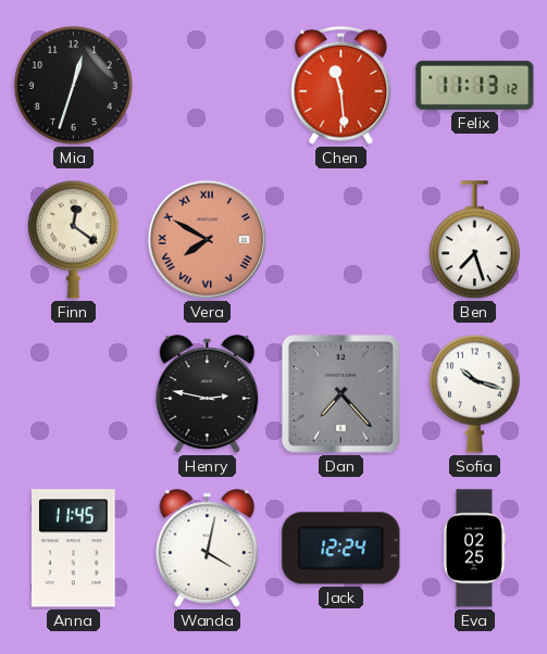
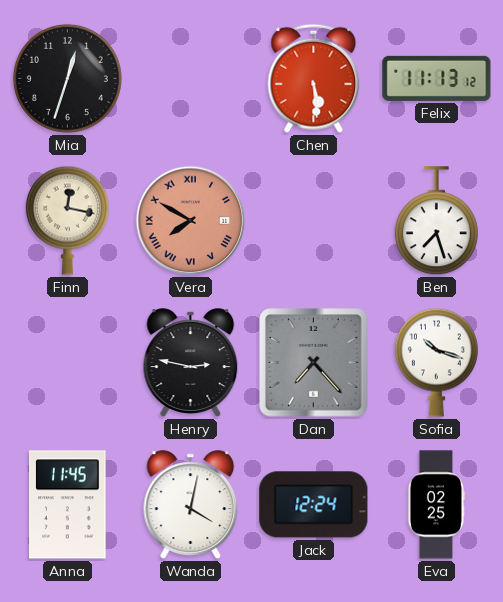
Chen: 11:29 -> 5:29
Finn: 12:21 -> 12:17
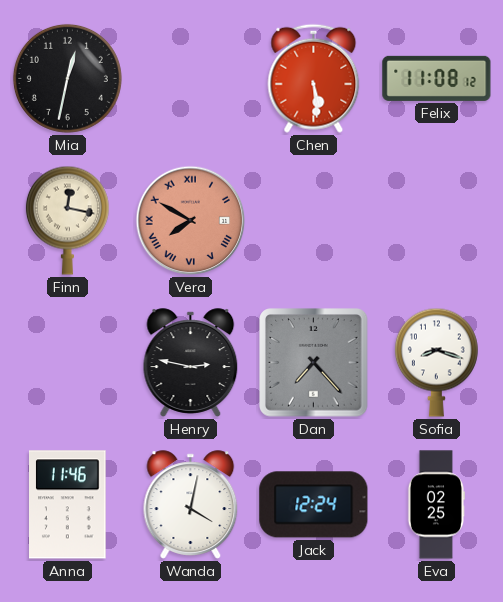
Mia: 12:33 -> 12:32
Felix: 11:13 -> 11:08
Ben: 7:27 -> none
Sofia: 10:18 -> 8:18
Anna: 11:45 -> 11:46
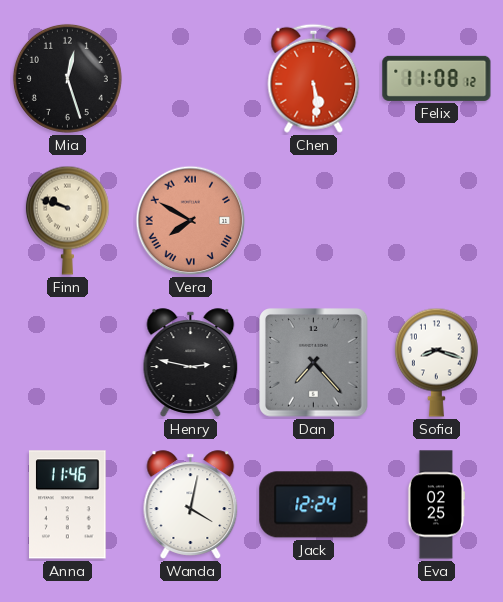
Mia: 12:32 -> 12:27
Finn: 12:17 -> 9:48
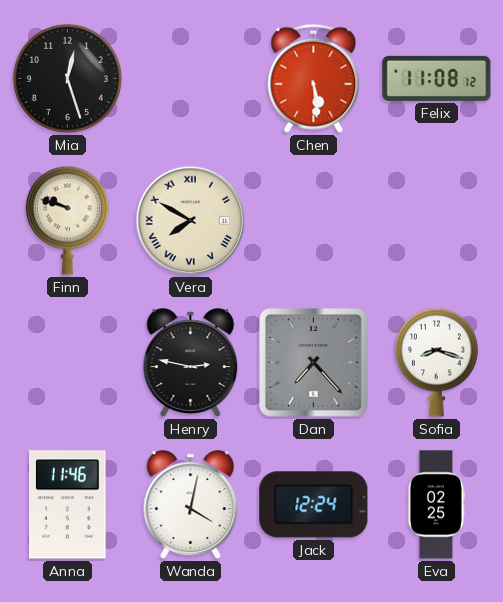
Vera dial: salmon -> cream
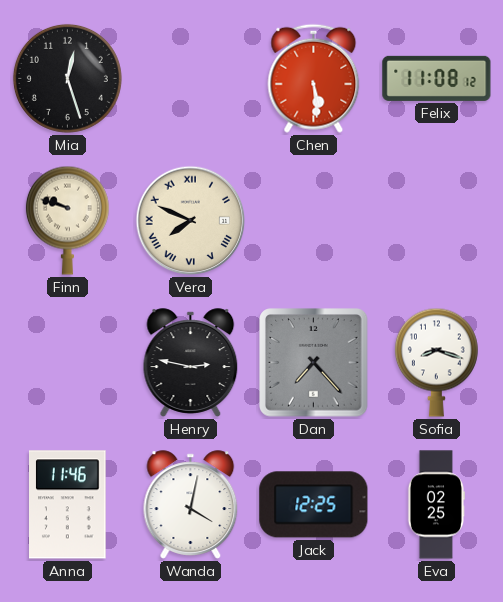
Vera: 7:50 -> 7:49
Jack: 12:24 -> 12:25
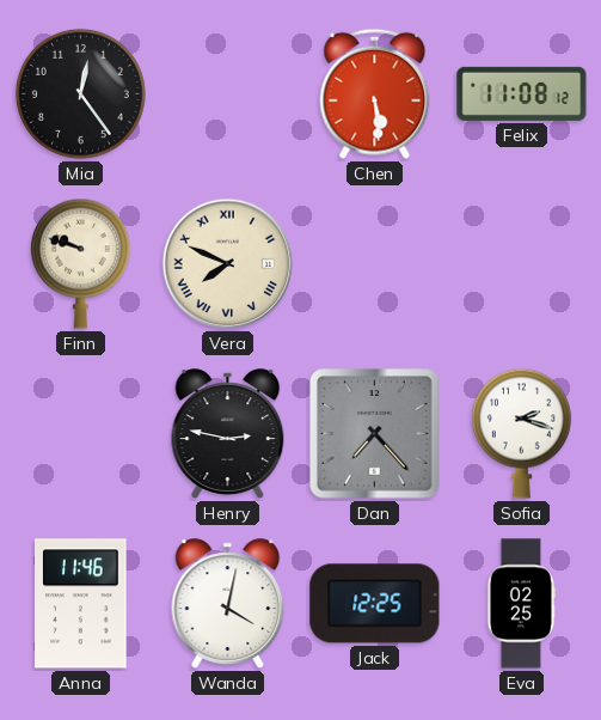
Mia: 12:27 -> 12:24
Sofia: 8:18 -> 2:18
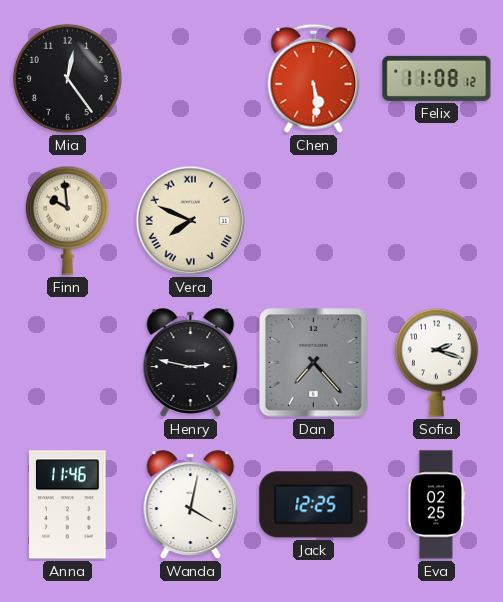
Finn: 9:48 -> 9:59
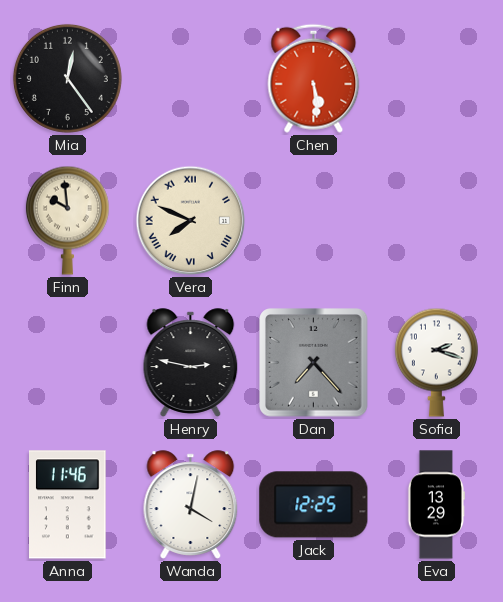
Felix: 11:08 -> none
Eva: 02:25 -> 13:29
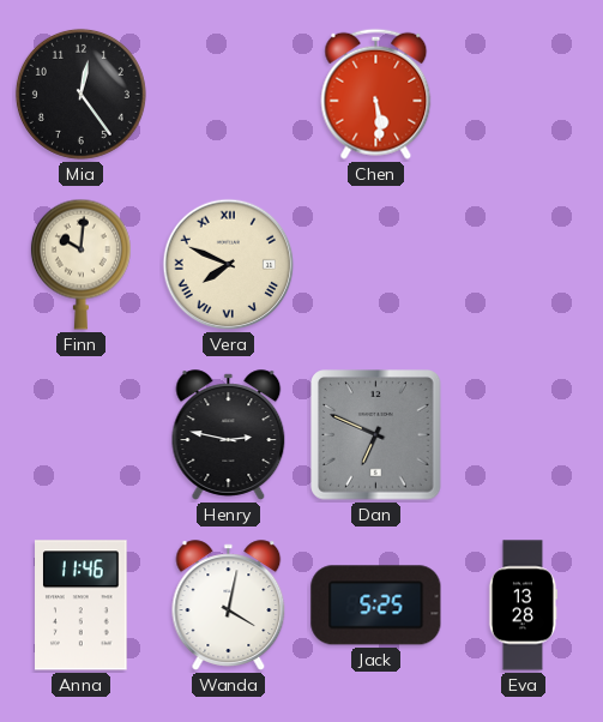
Finn: 9:59 -> 10:01
Dan: 7:23 -> 6:49
Sofia: 2:18 -> none
Jack: 12:25 -> 5:25
Eva: 13:29 -> 13:28
